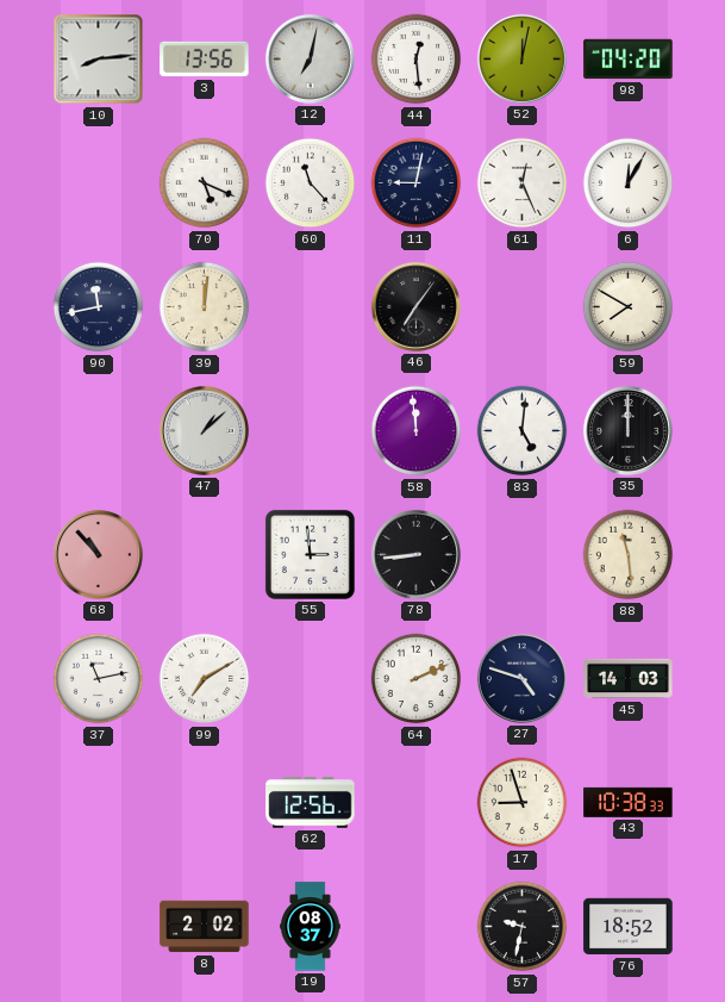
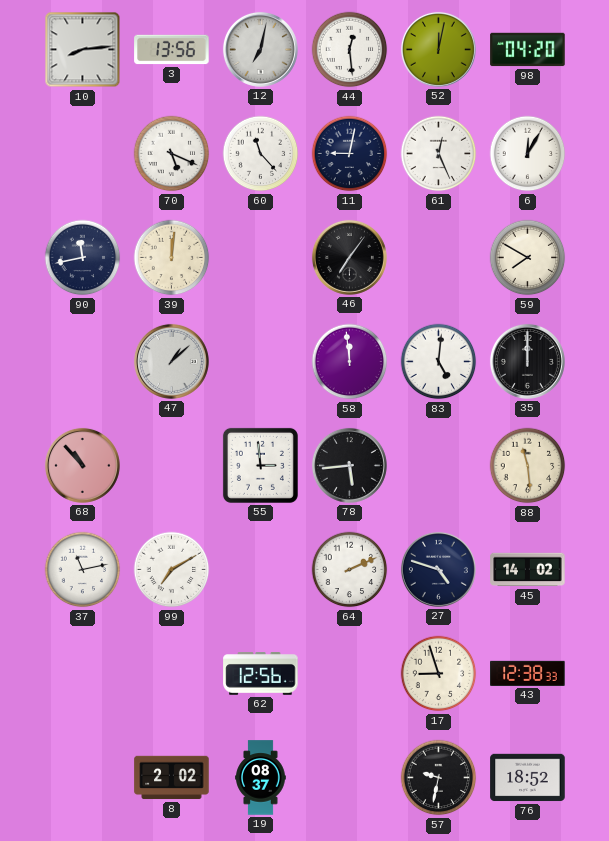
78: 8:44 -> 5:44
45: 14:03 -> 14:02
43: 10:38 -> 12:38
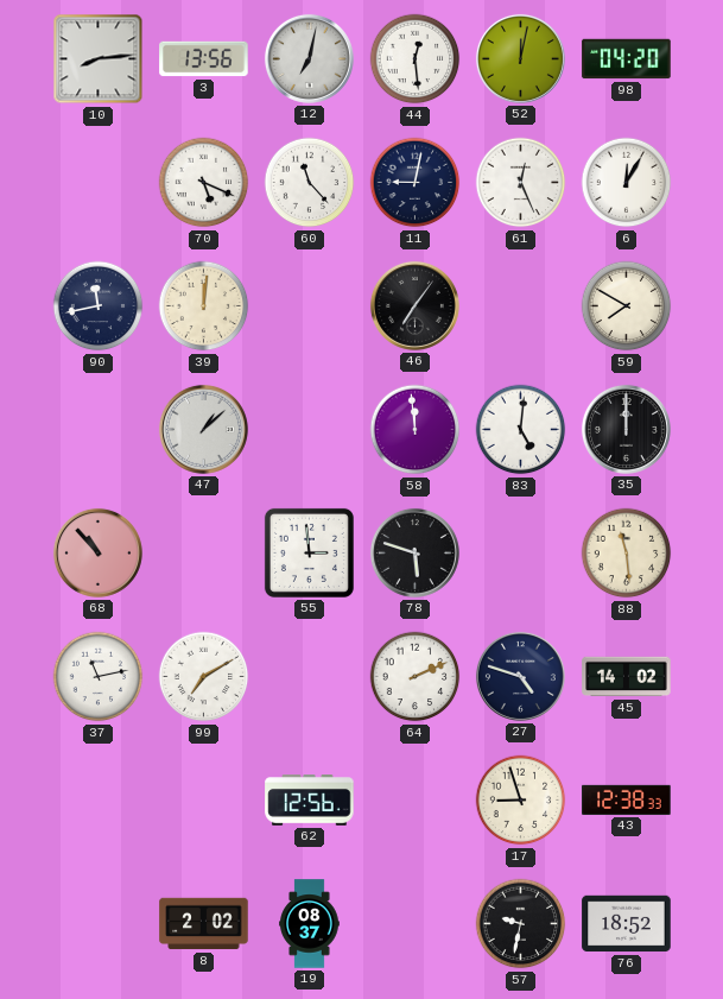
78: 5:44 -> 5:48
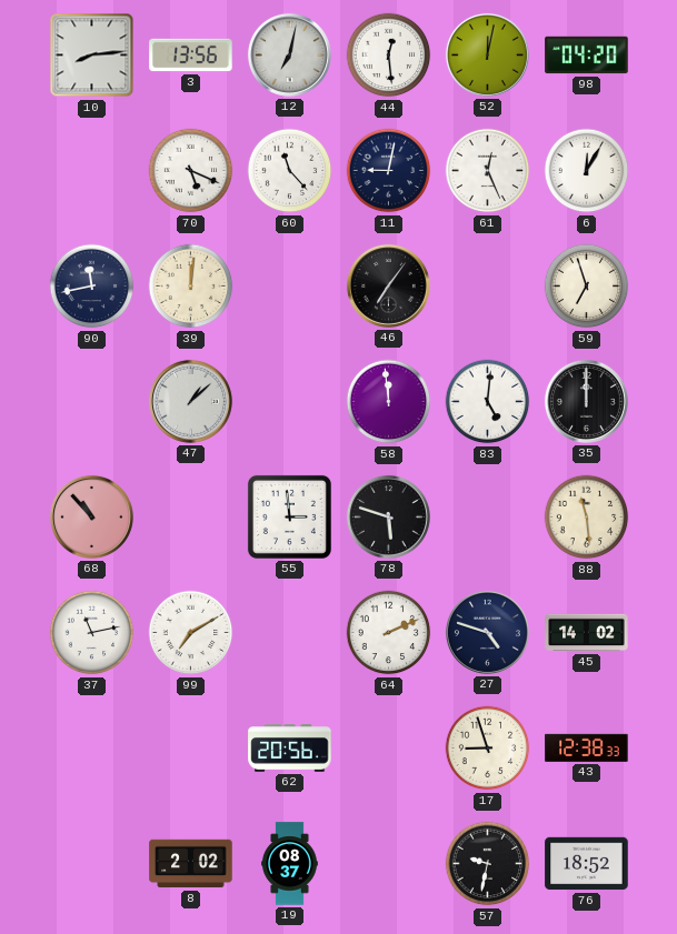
59: 7:50 -> 6:57
62: 12:56 -> 20:56
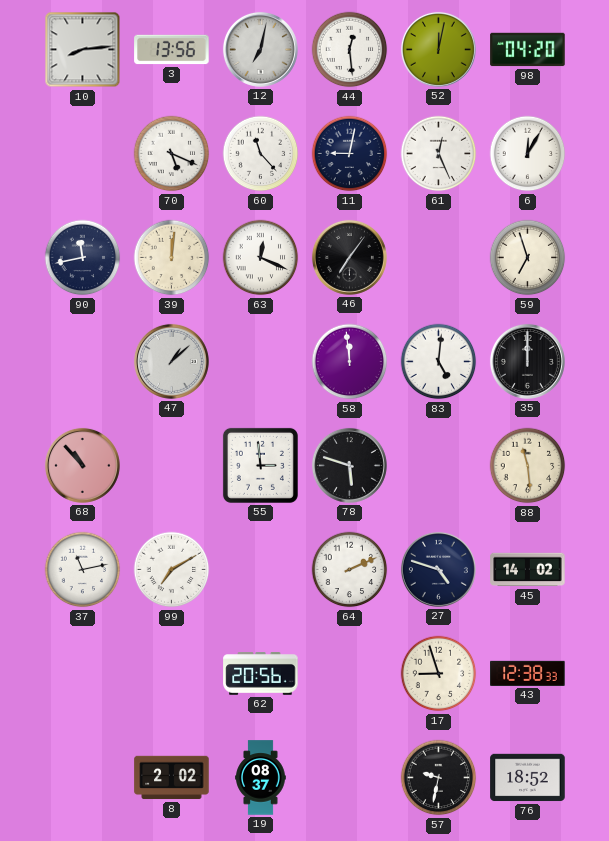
63: none -> 12:19
